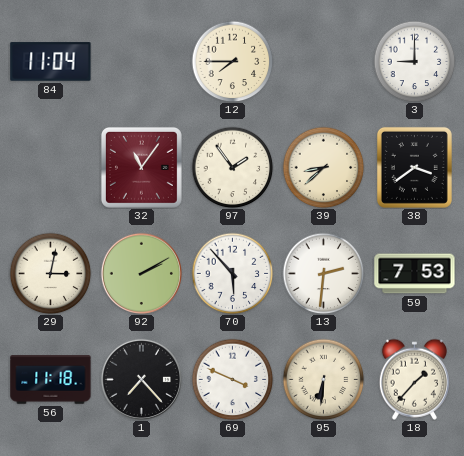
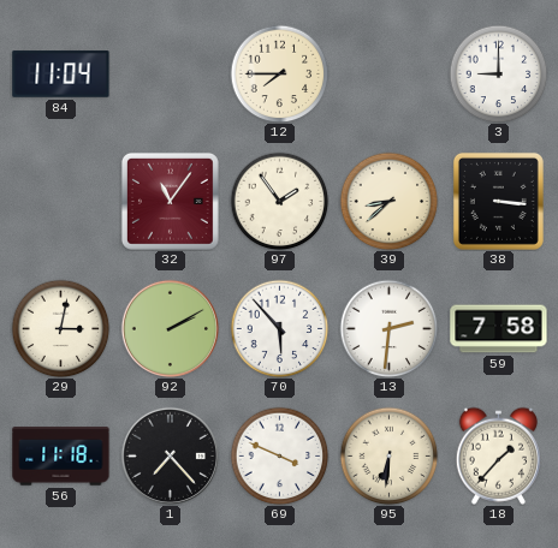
38: 3:39 -> 3:16
59: 7:53 -> 7:58
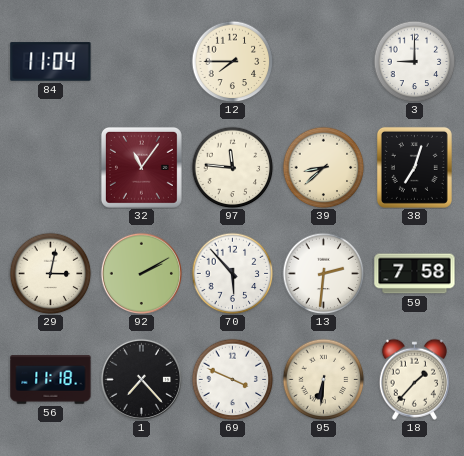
97: 1:54 -> 11:46
38: 3:16 -> 7:03
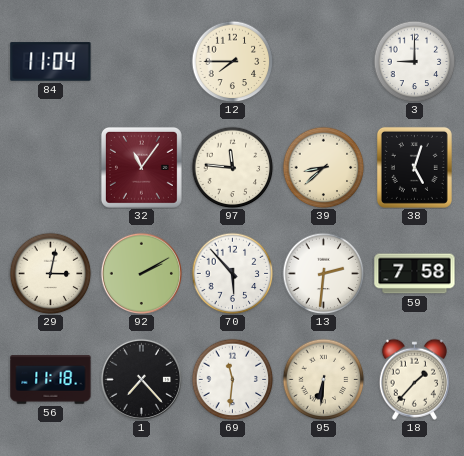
38: 7:03 -> 5:03
69: 3:49 -> 11:31
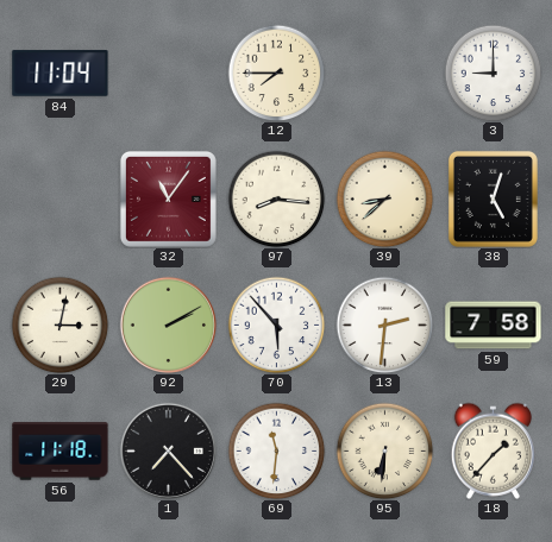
97: 11:46 -> 8:16
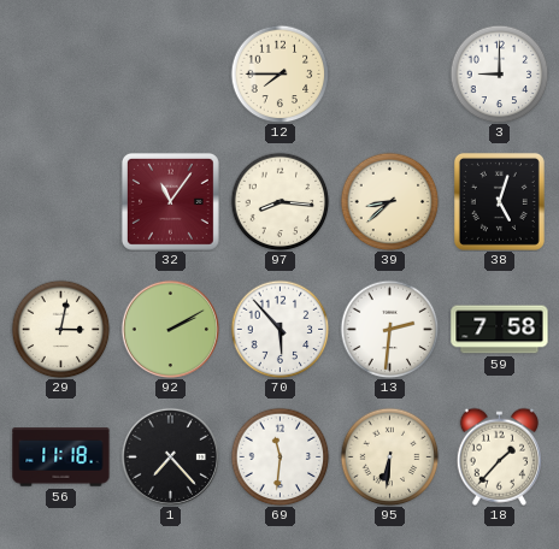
84: 11:04 -> none
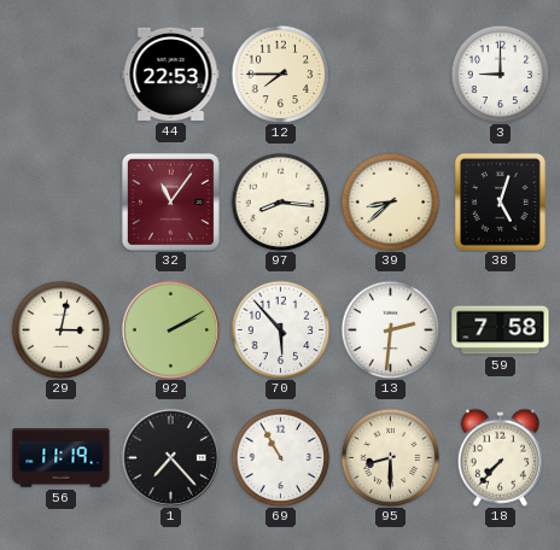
44: none -> 22:53
56: 11:18 -> 11:19
69: 11:31 -> 10:55
95: 6:31 -> 8:30
18: 1:37 -> 7:37
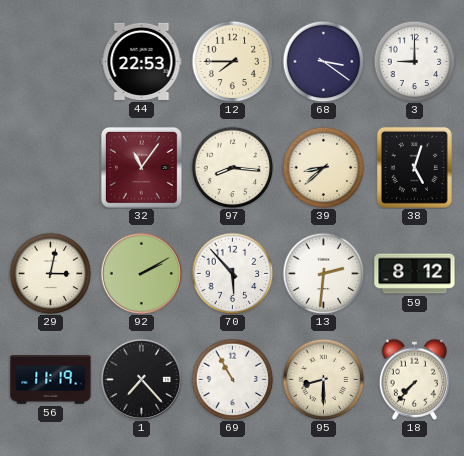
68: none -> 3:21
59: 7:58 -> 8:12
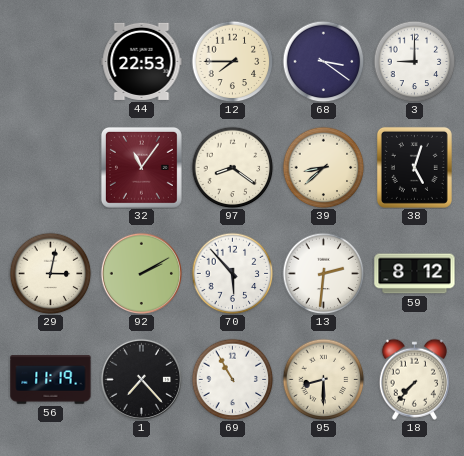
97: 8:16 -> 8:21
